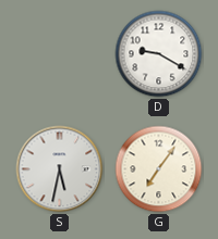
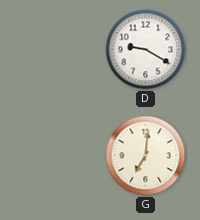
S: 5:32 -> none
G: 7:06 -> 7:01
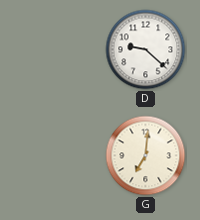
D: 9:20 -> 9:22
